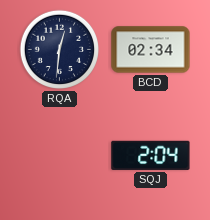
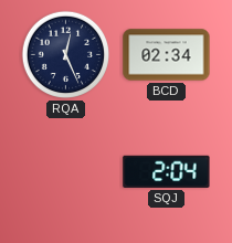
RQA: 12:31 -> 12:26
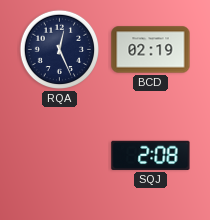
BCD: 02:34 -> 02:19
SQJ: 2:04 -> 2:08
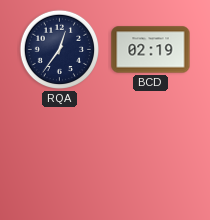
RQA: 12:26 -> 12:36
SQJ: 2:08 -> none
